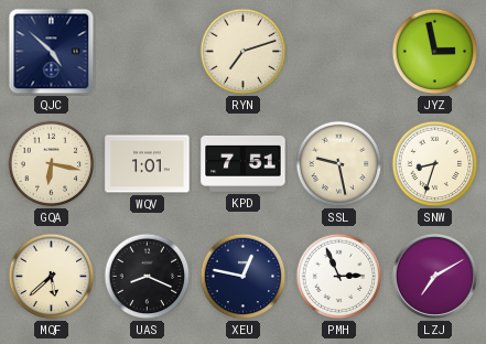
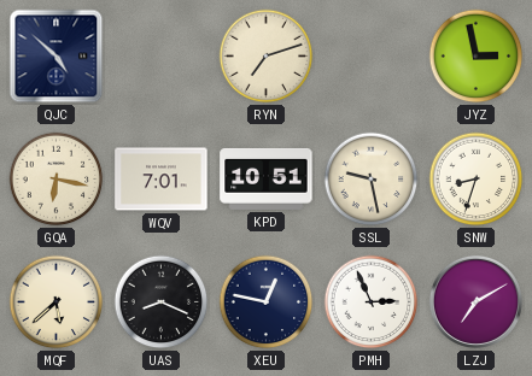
WQV: 1:01 -> 7:01
KPD: 7:51 -> 10:51
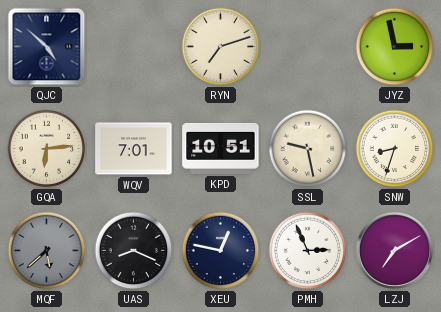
GQA: 6:17 -> 6:14
MQF dial: cream -> grey
